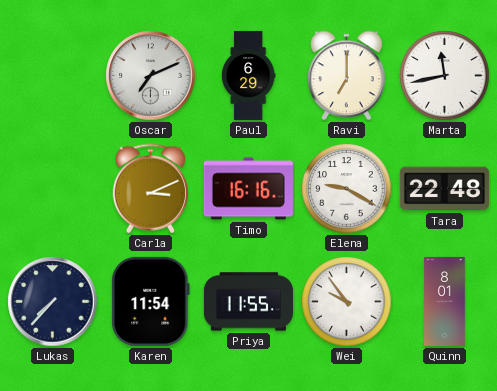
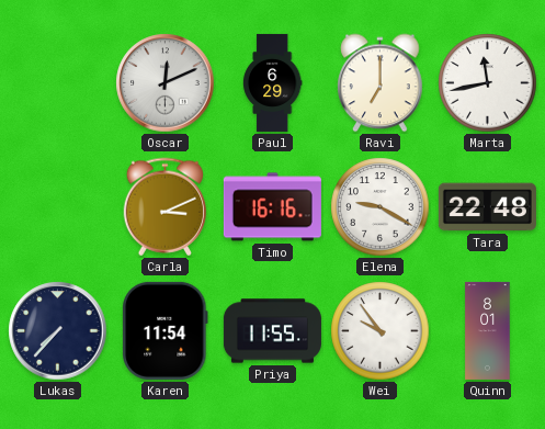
Oscar: 7:11 -> 12:11
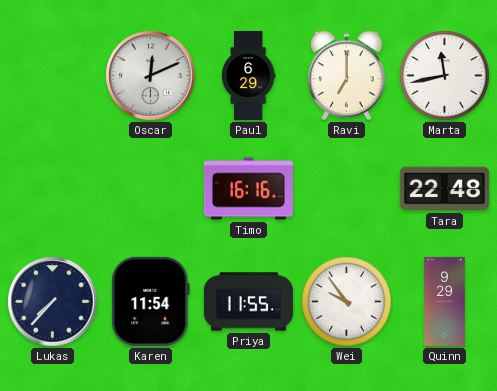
Carla: 3:11 -> none
Elena: 9:20 -> none
Quinn: 8:01 -> 9:29
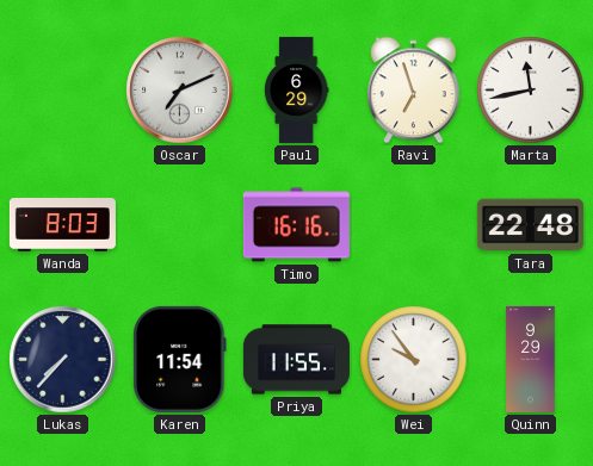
Oscar: 12:11 -> 7:11
Ravi: 7:00 -> 6:57
Wanda: none -> 8:03
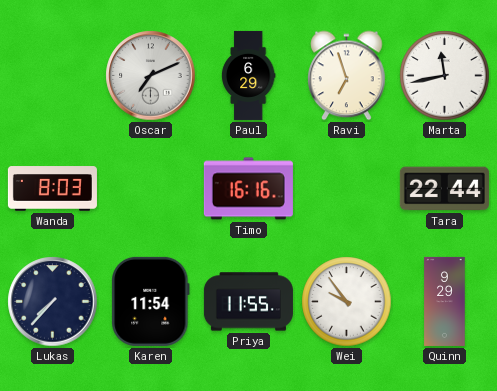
Tara: 22:48 -> 22:44
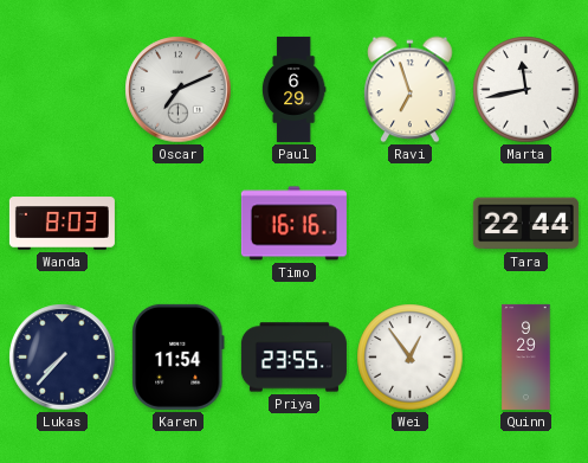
Priya: 11:55 -> 23:55
Wei: 9:54 -> 12:54
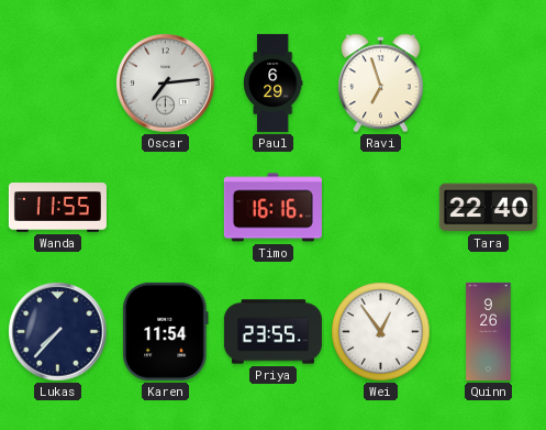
Oscar: 7:11 -> 7:14
Marta: 11:43 -> none
Wanda: 8:03 -> 11:55
Tara: 22:44 -> 22:40
Quinn: 9:29 -> 9:26
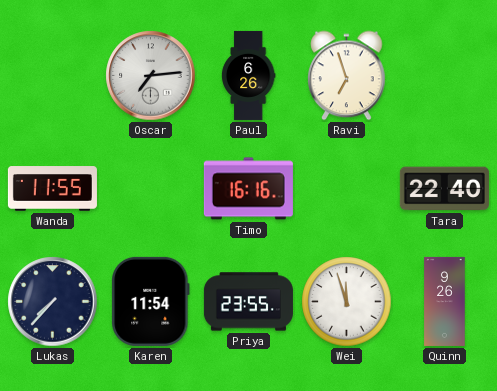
Paul: 6:29 -> 6:26
Wei: 12:54 -> 11:57
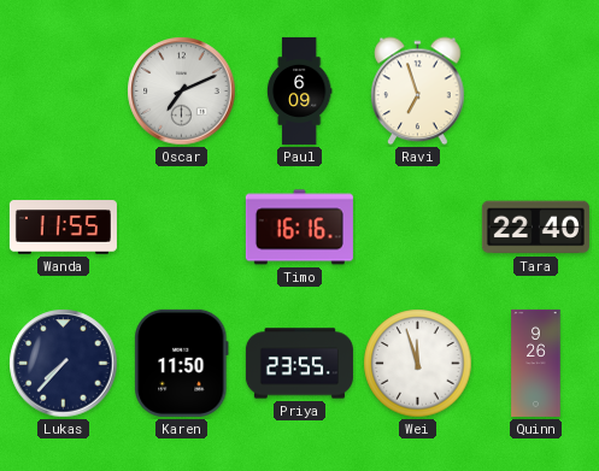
Oscar: 7:14 -> 7:11
Paul: 6:26 -> 6:09
Karen: 11:54 -> 11:50
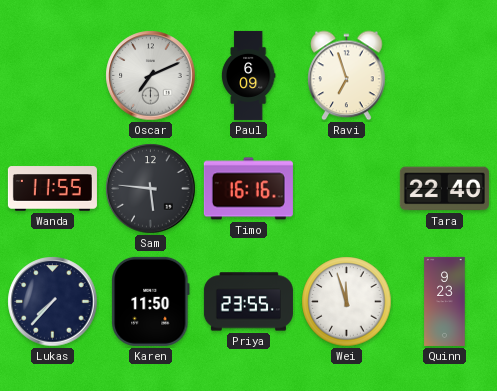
Sam: none -> 5:46
Quinn: 9:26 -> 9:23
